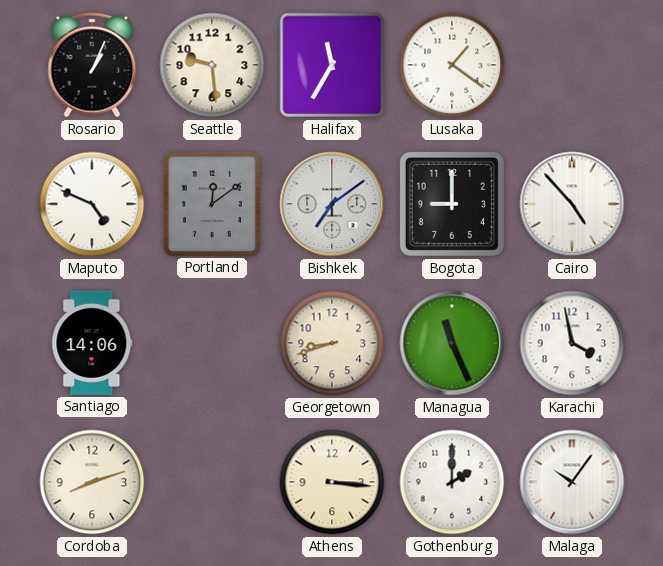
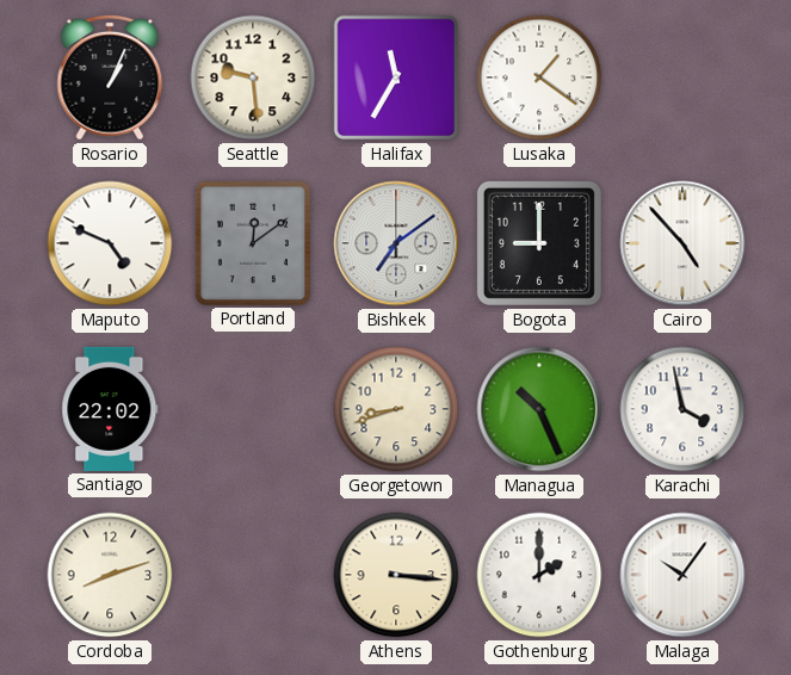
Santiago: 14:06 -> 22:02
Managua: 11:26 -> 10:26
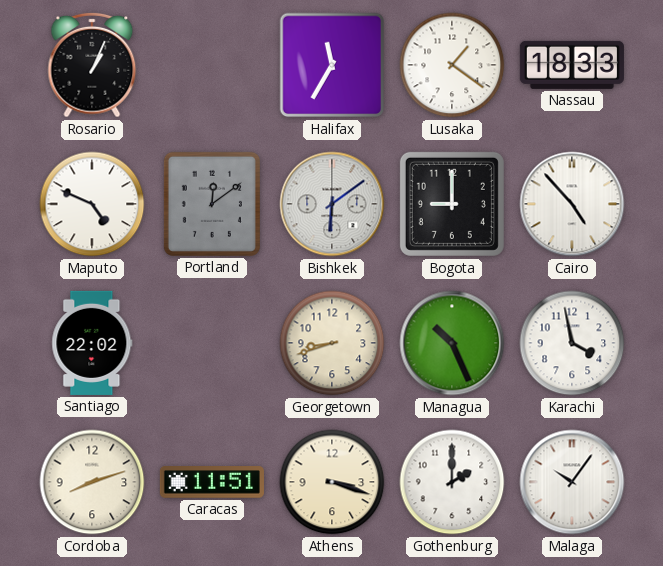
Seattle: 9:29 -> none
Nassau: none -> 18:33
Bishkek: 7:09 -> 6:09
Caracas: none -> 11:51
Athens: 3:16 -> 3:18
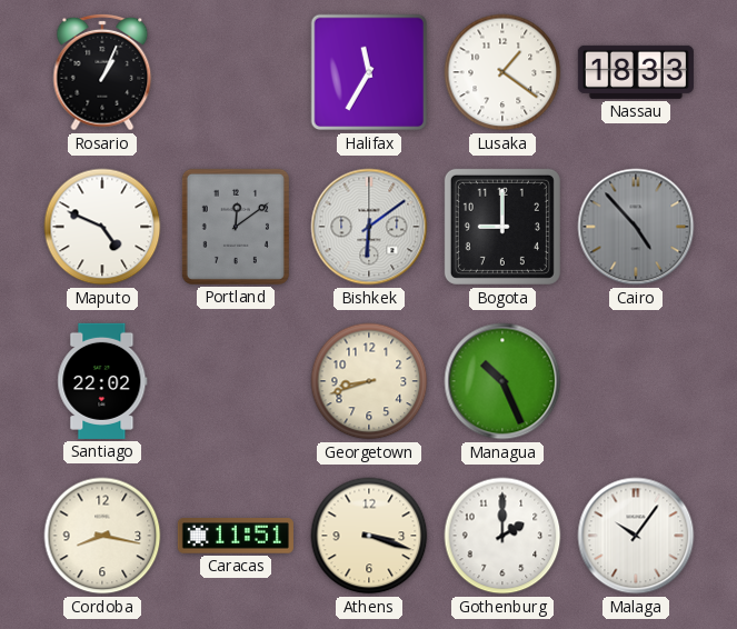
Cairo dial: white -> grey
Karachi: 3:58 -> none
Cordoba: 8:12 -> 8:17
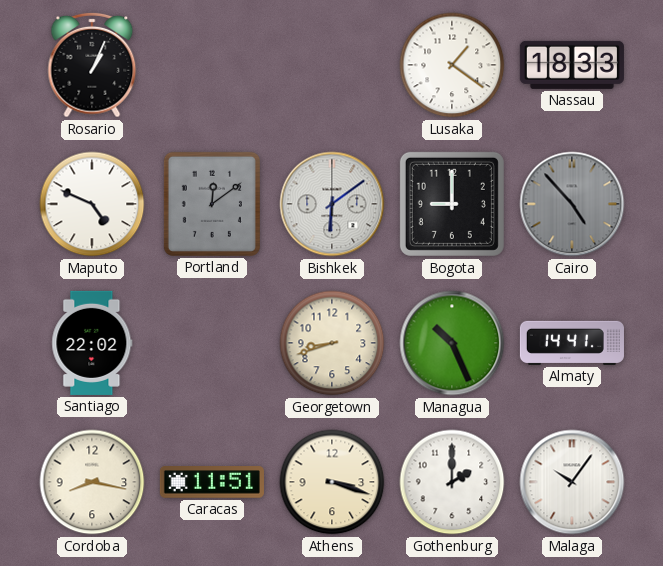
Halifax: 11:35 -> none
Almaty: none -> 14:41
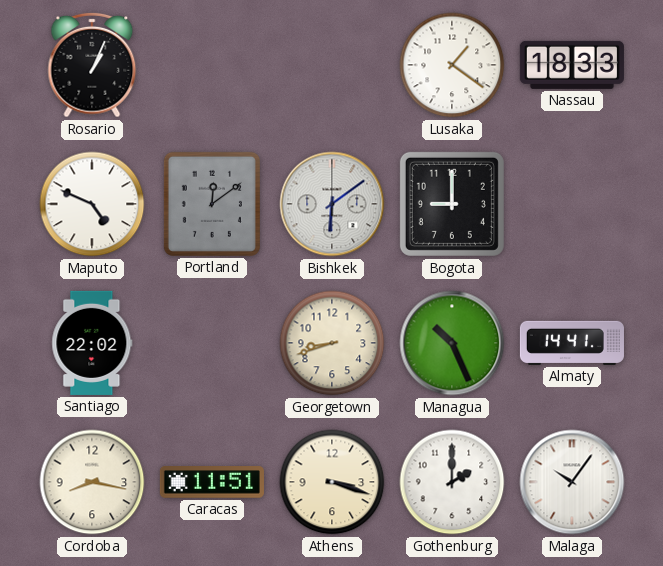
Cairo: 4:53 -> none
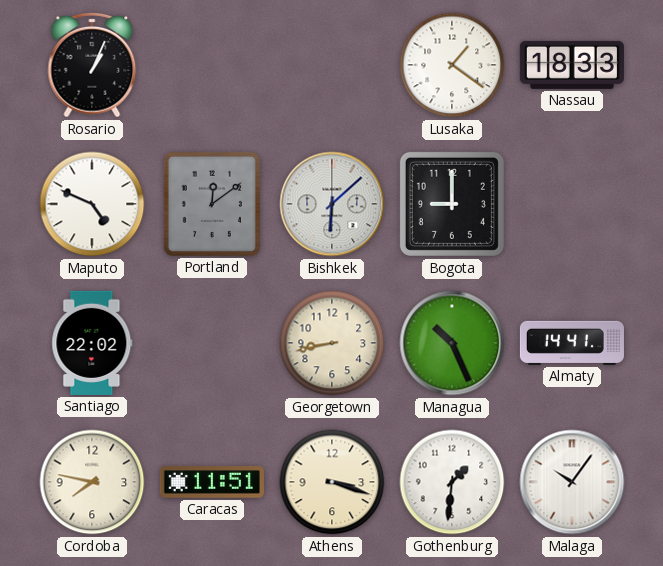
Bishkek: 6:09 -> 6:08
Georgetown: 8:42 -> 8:43
Cordoba: 8:17 -> 7:47
Gothenburg: 2:00 -> 1:31
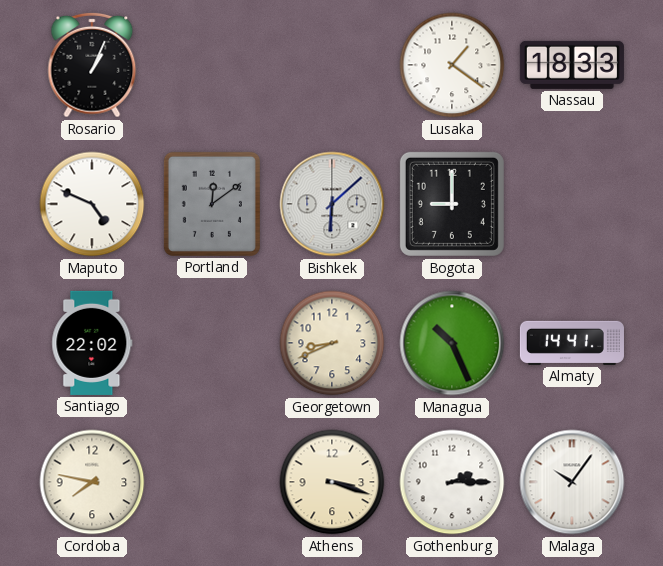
Georgetown: 8:43 -> 8:41
Caracas: 11:51 -> none
Gothenburg: 1:31 -> 2:15
